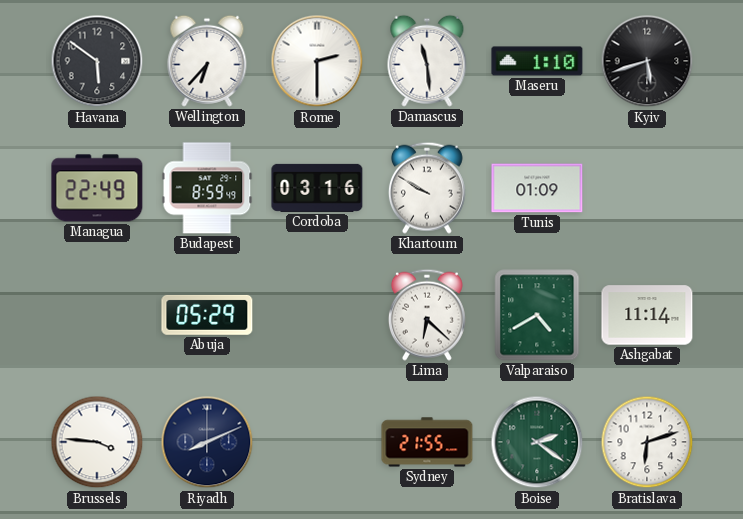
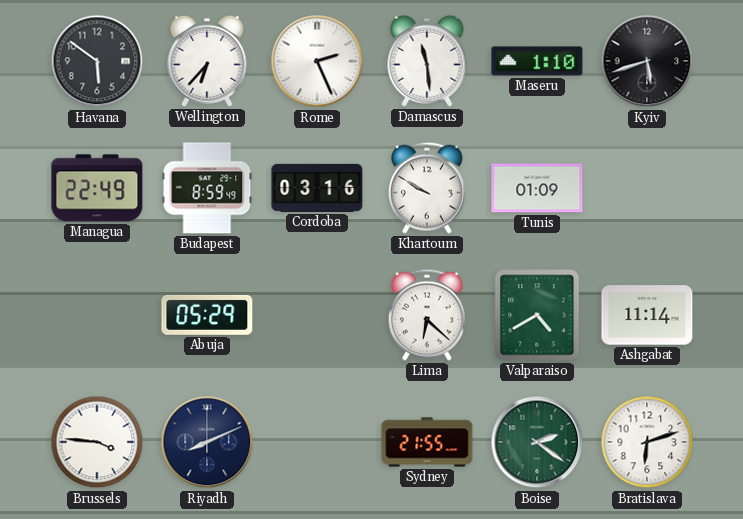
Rome: 2:30 -> 2:26
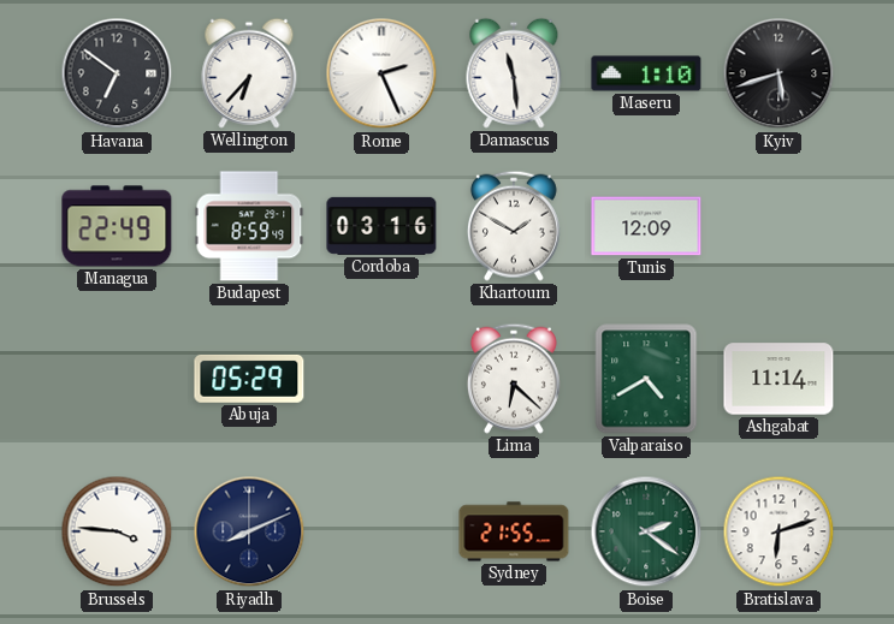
Havana: 5:51 -> 6:51
Khartoum: 9:50 -> 1:50
Tunis: 01:09 -> 12:09
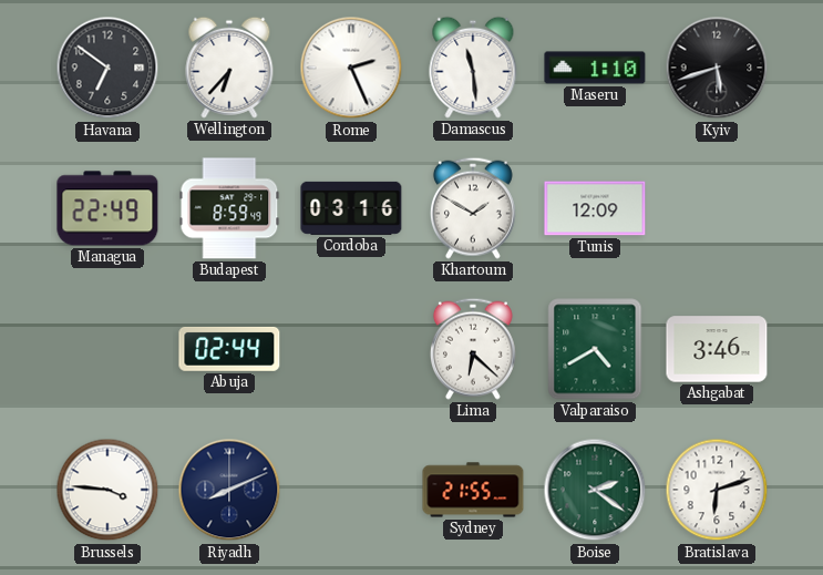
Abuja: 05:29 -> 02:44
Ashgabat: 11:14 -> 3:46
